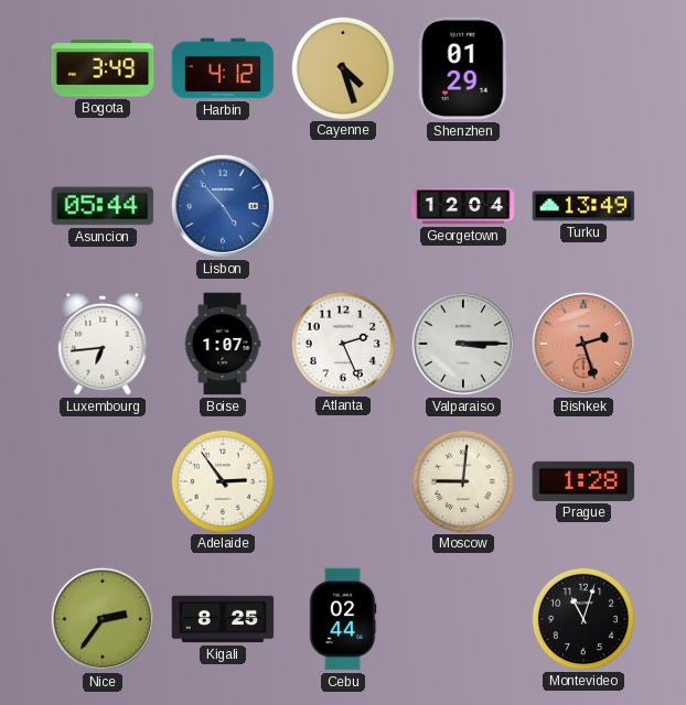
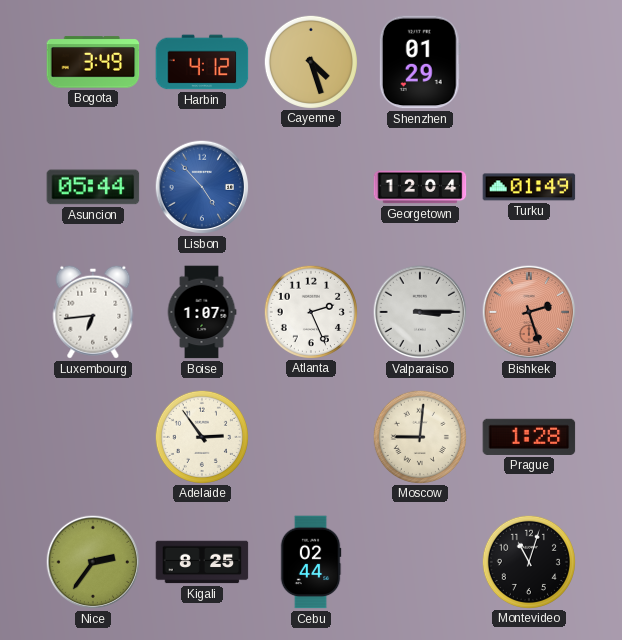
Turku: 13:49 -> 01:49
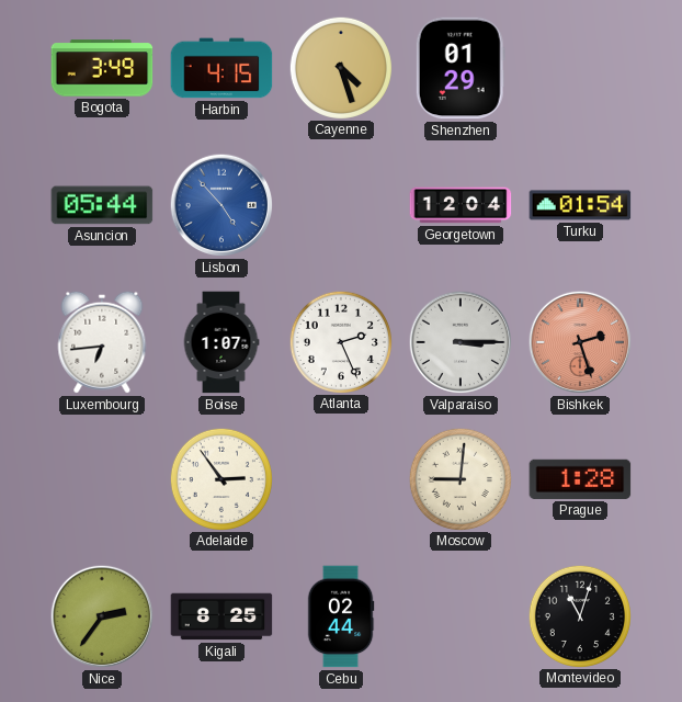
Harbin: 4:12 -> 4:15
Turku: 01:49 -> 01:54
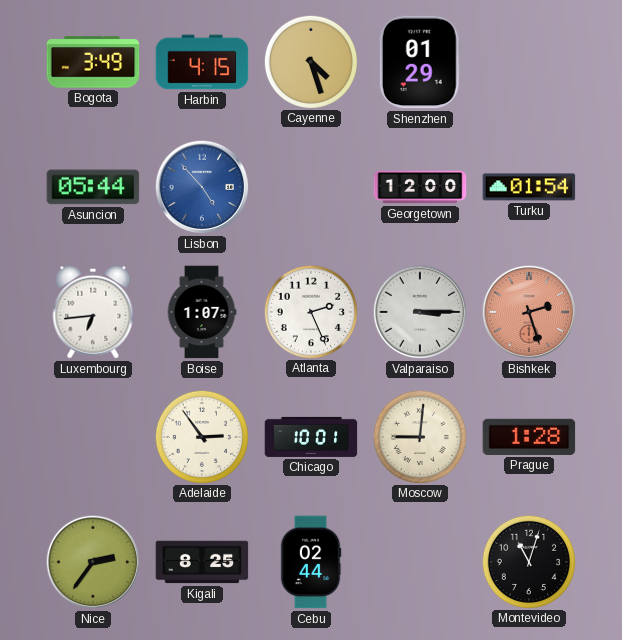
Georgetown: 12:04 -> 12:00
Chicago: none -> 10:01
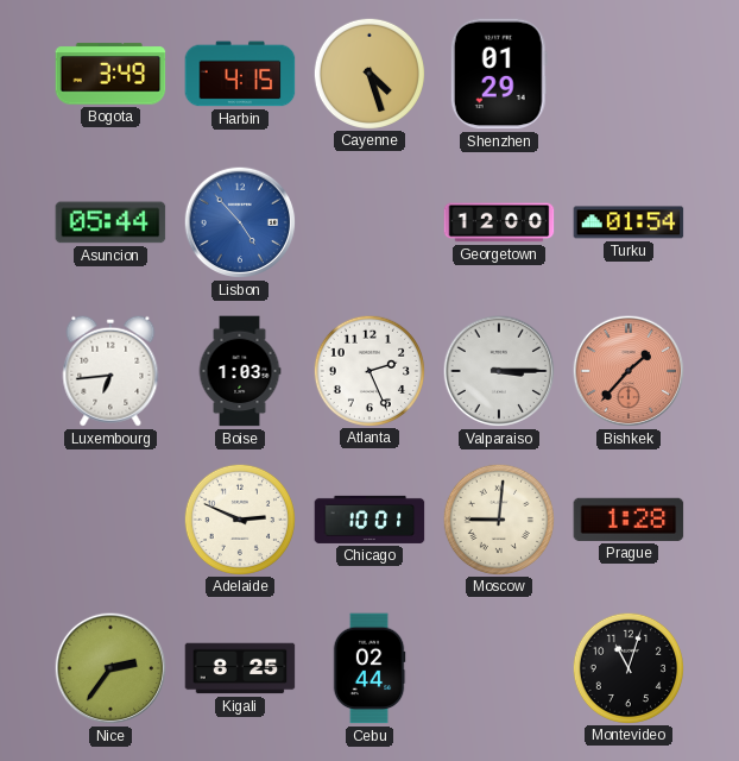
Boise: 1:07 -> 1:03
Bishkek: 2:27 -> 1:37
Adelaide: 2:54 -> 2:49
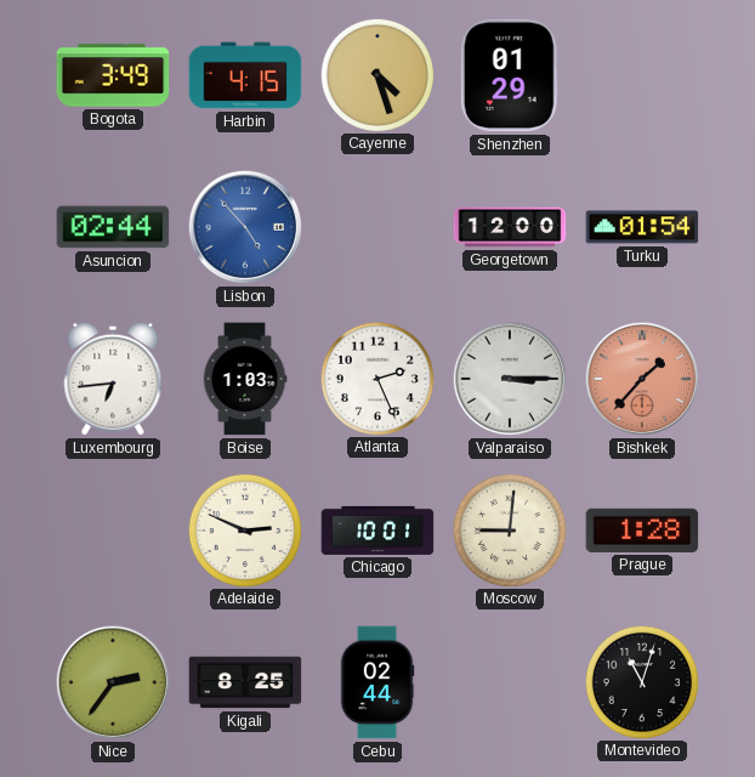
Asuncion: 05:44 -> 02:44
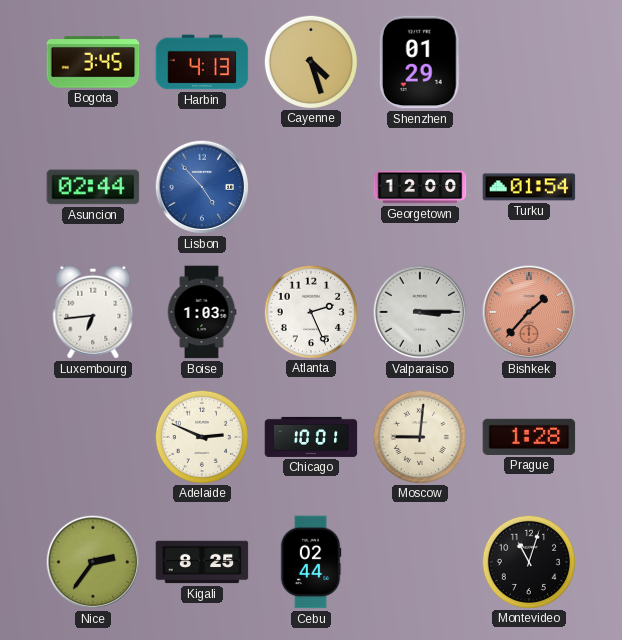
Bogota: 3:49 -> 3:45
Harbin: 4:15 -> 4:13
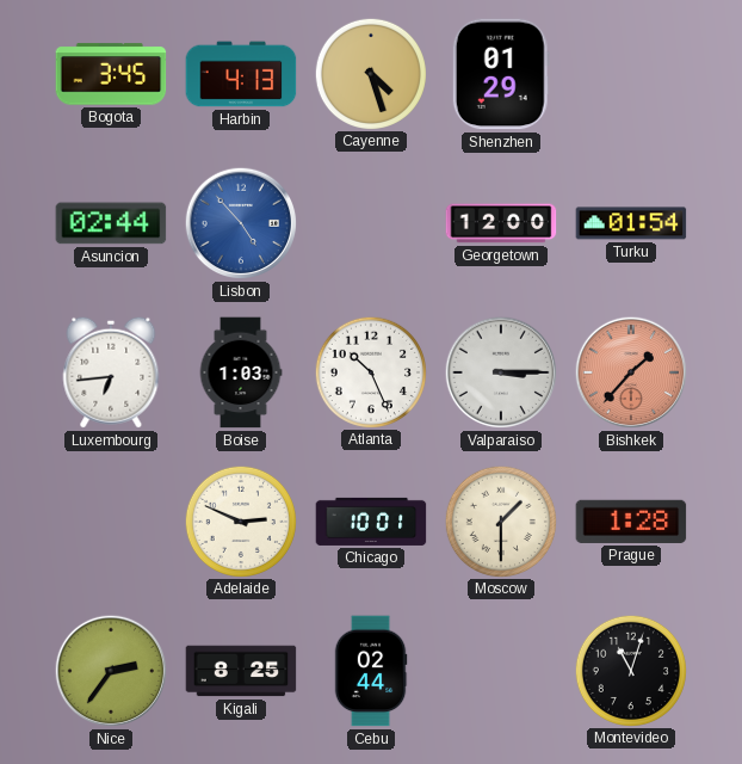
Atlanta: 2:26 -> 10:26
Moscow: 9:01 -> 1:30
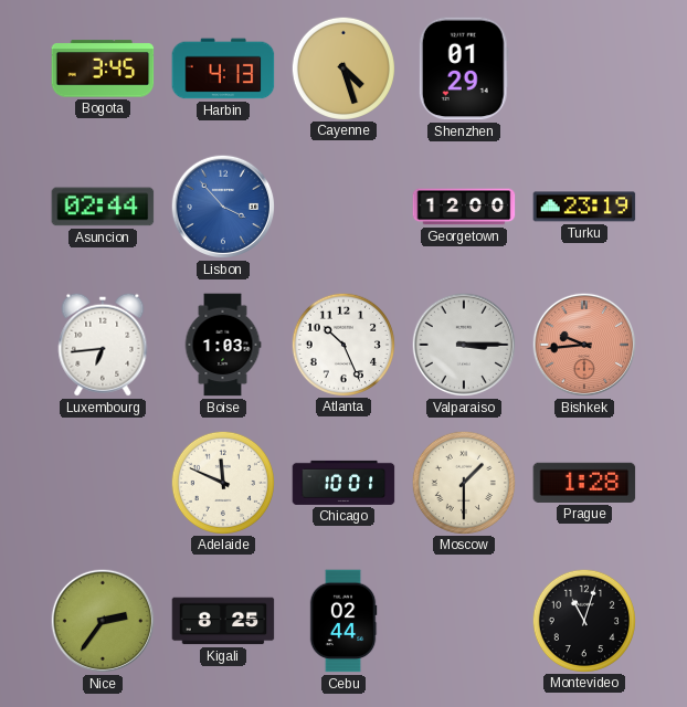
Lisbon: 4:53 -> 3:53
Turku: 01:54 -> 23:19
Bishkek: 1:37 -> 9:44
Adelaide: 2:49 -> 11:49
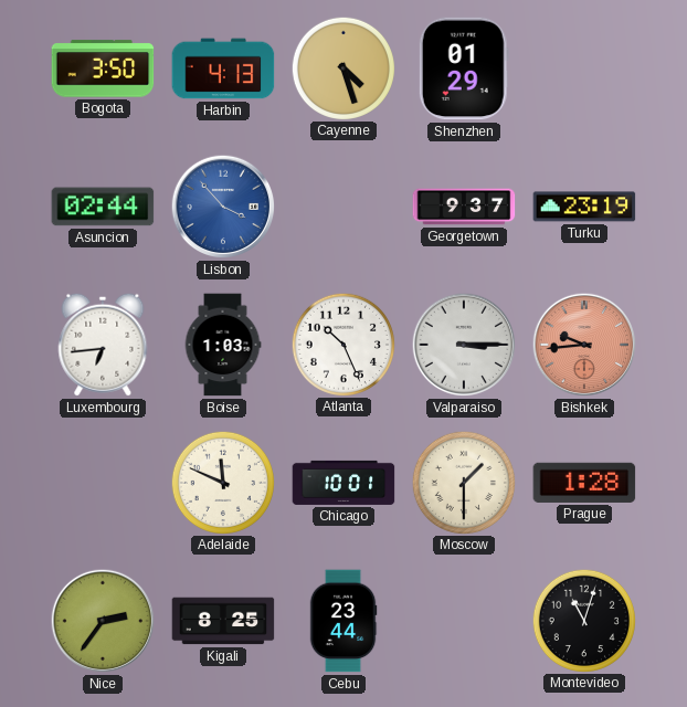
Bogota: 3:45 -> 3:50
Georgetown: 12:00 -> 9:37
Cebu: 02:44 -> 23:44
